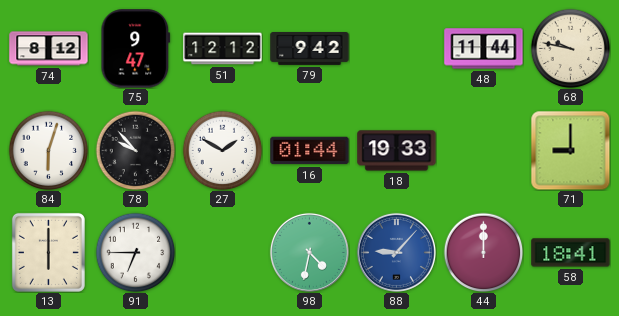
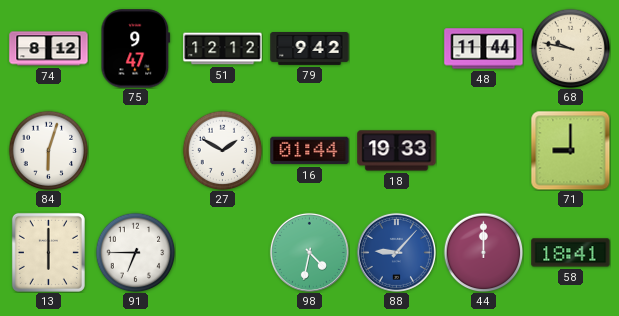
78: 9:53 -> none
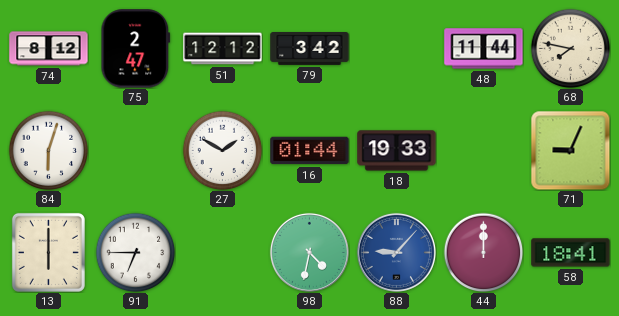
75: 9:47 -> 2:47
79: 9:42 -> 3:42
68: 9:47 -> 7:47
71: 9:00 -> 9:04
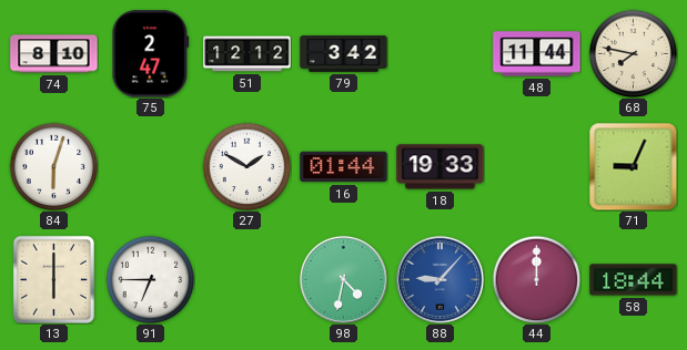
74: 8:12 -> 8:10
58: 18:41 -> 18:44
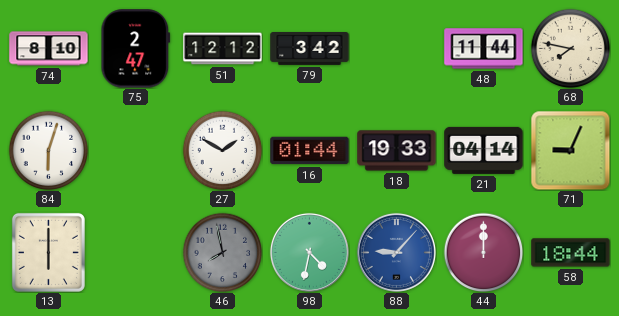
21: none -> 04:14
91: 6:45 -> none
46: none -> 7:58
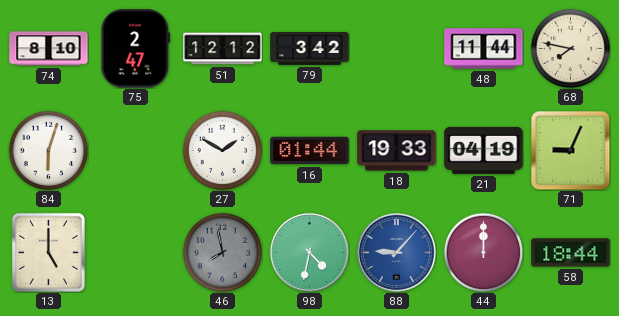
21: 04:14 -> 04:19
13: 6:00 -> 5:00
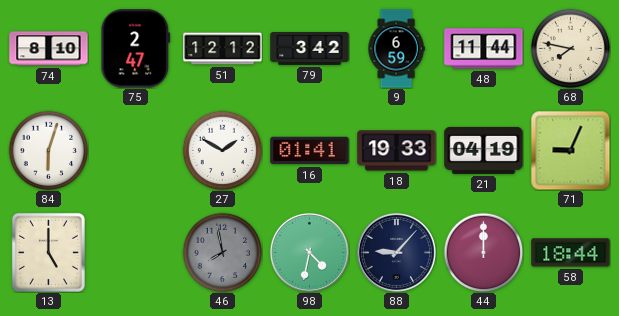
9: none -> 6:59
16: 01:44 -> 01:41
88 dial: blue -> navy
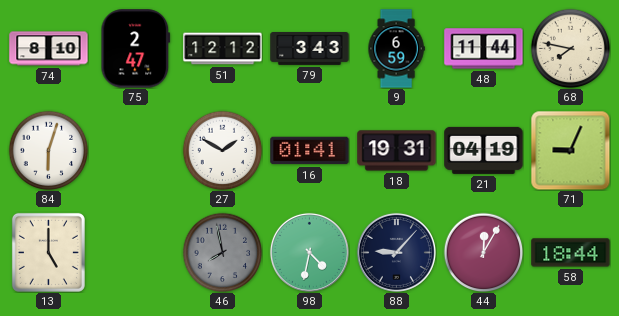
79: 3:42 -> 3:43
18: 19:33 -> 19:31
44: 12:00 -> 12:05
